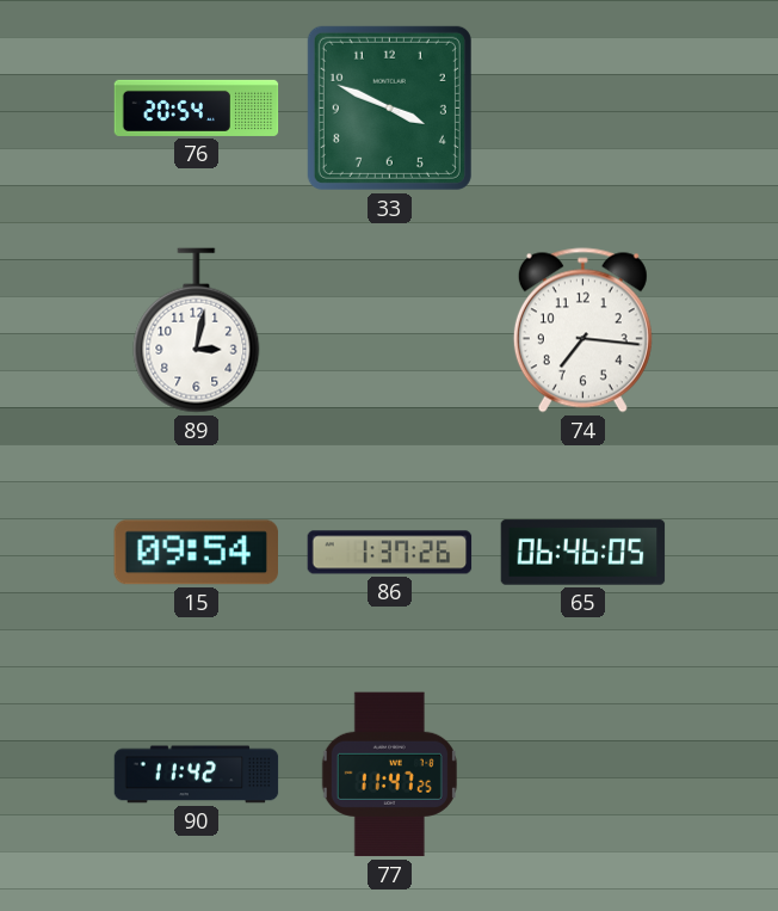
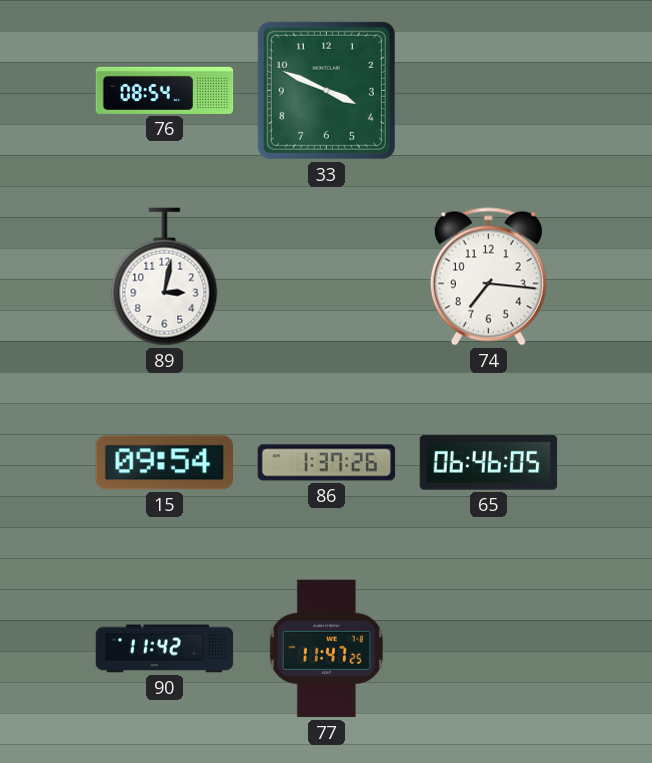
76: 20:54 -> 08:54
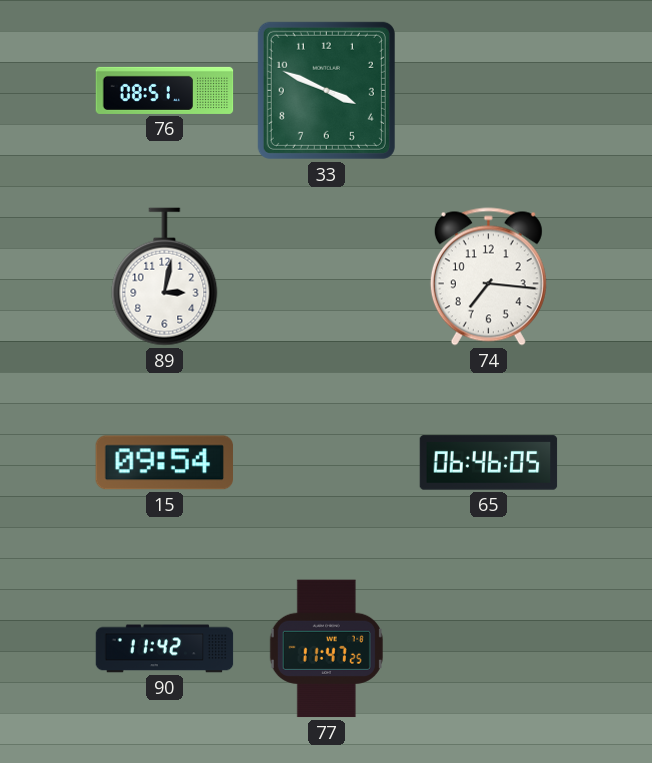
76: 08:54 -> 08:51
86: 1:37 -> none
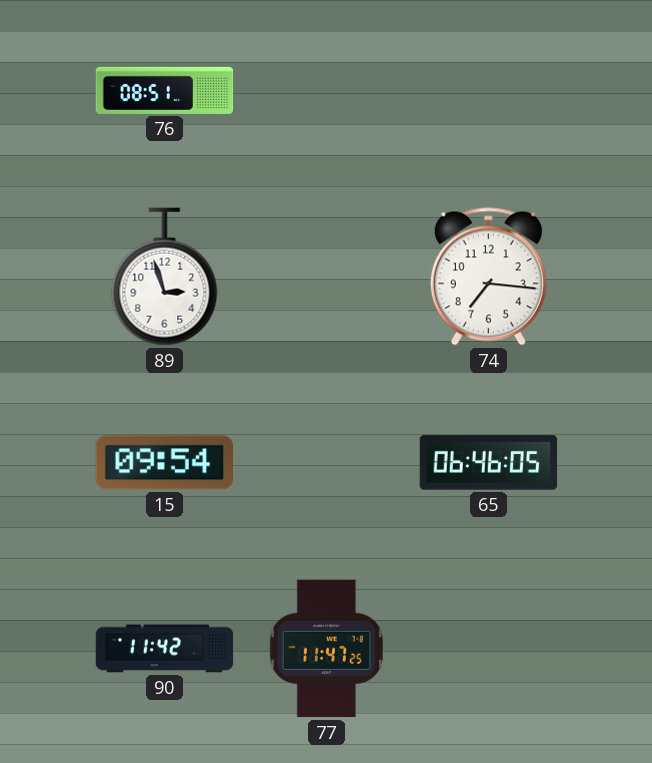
33: 3:49 -> none
89: 3:02 -> 2:57
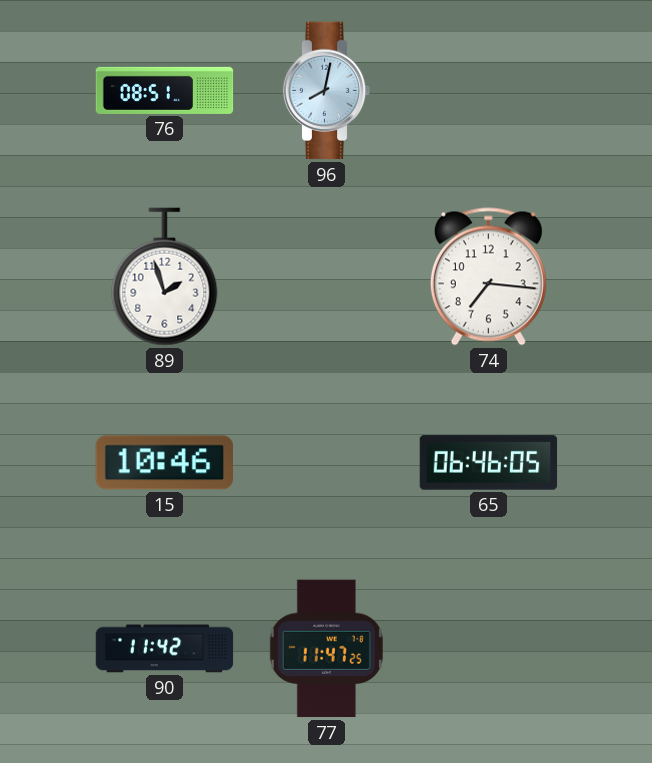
96: none -> 8:02
89: 2:57 -> 1:57
15: 09:54 -> 10:46
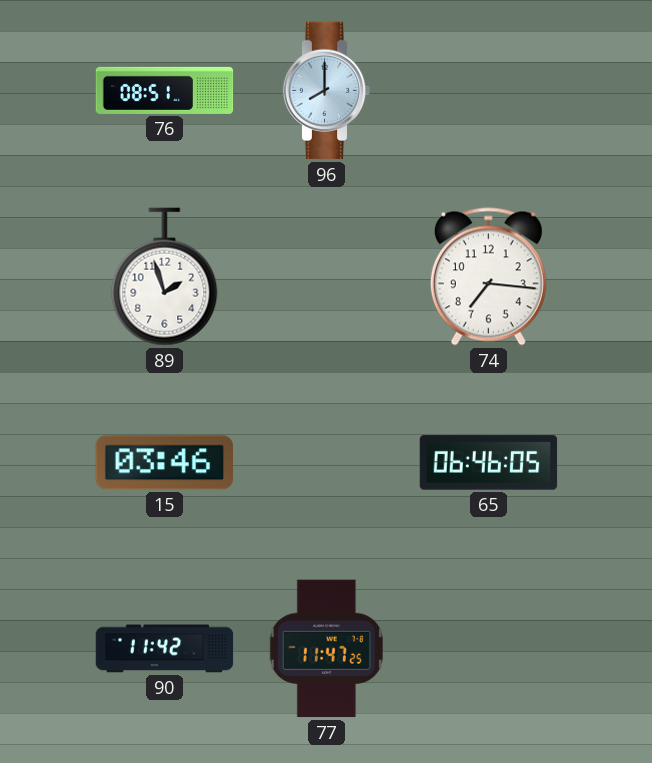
96: 8:02 -> 8:00
15: 10:46 -> 03:46
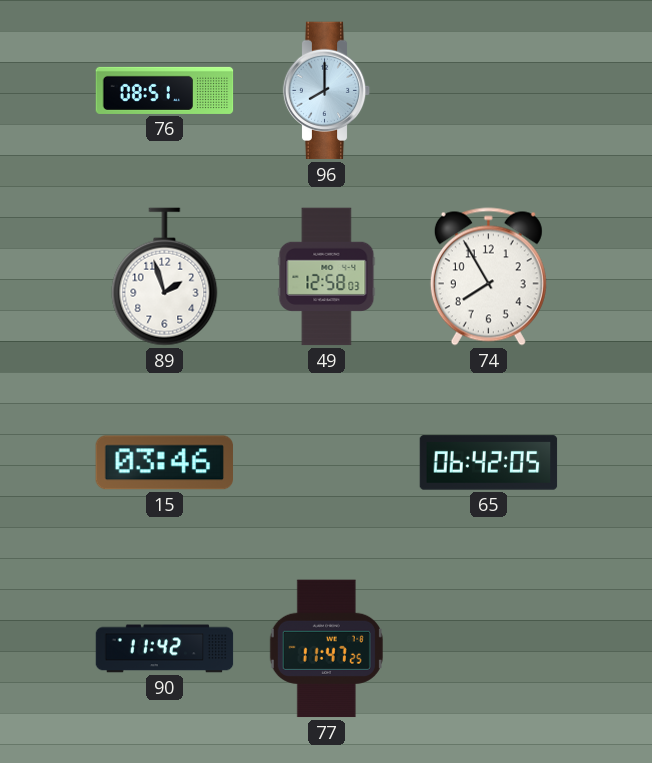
49: none -> 12:58
74: 7:16 -> 7:55
65: 06:46 -> 06:42
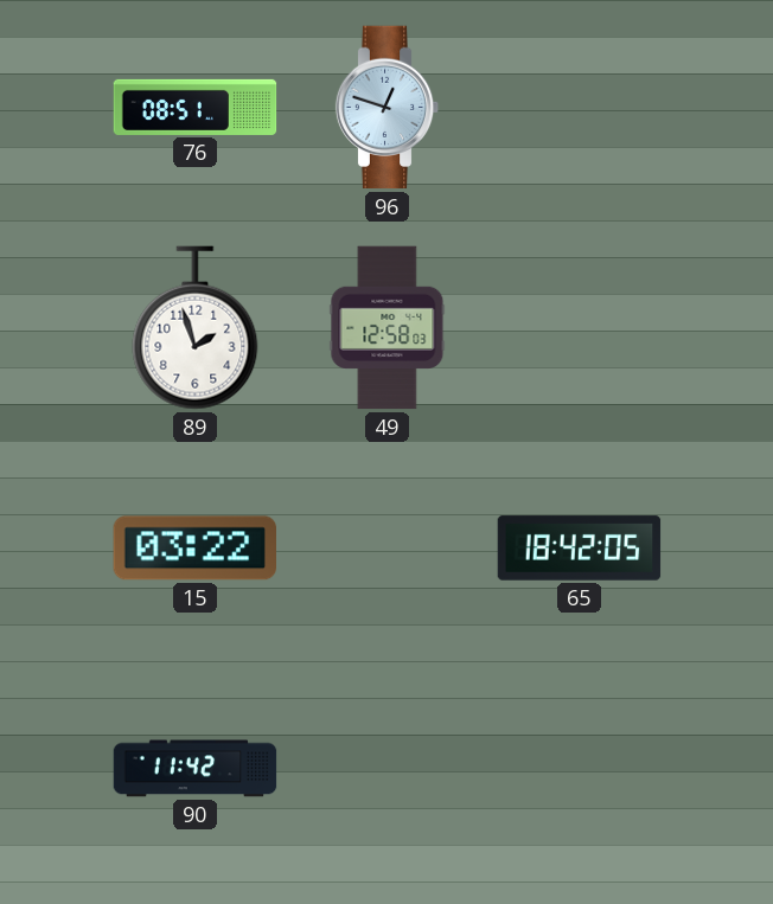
96: 8:00 -> 12:48
74: 7:55 -> none
15: 03:46 -> 03:22
65: 06:42 -> 18:42
77: 11:47 -> none
